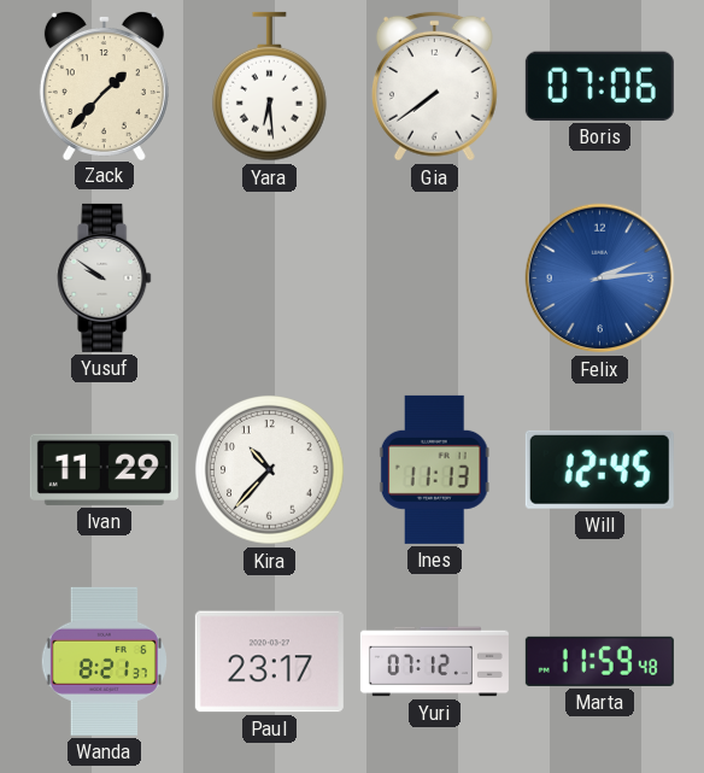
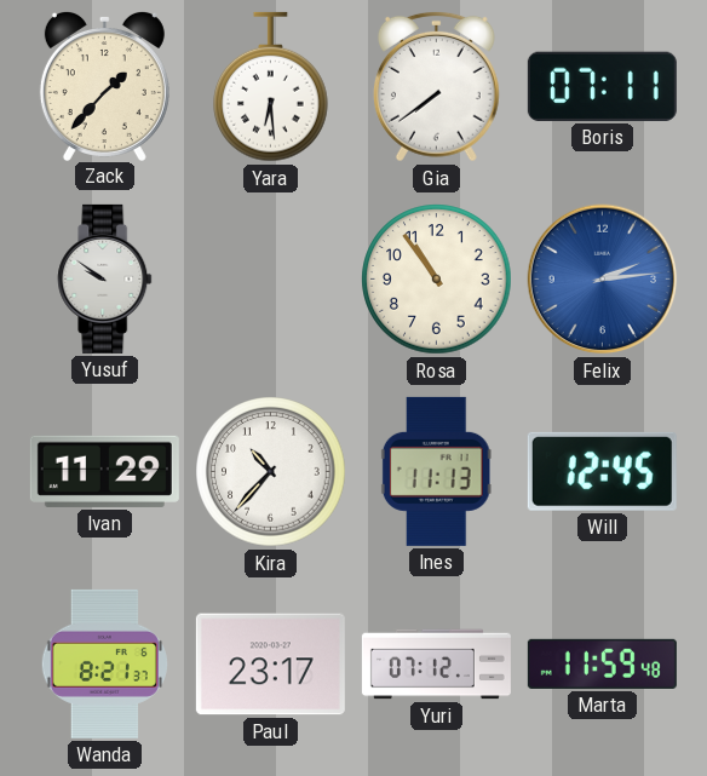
Boris: 07:06 -> 07:11
Rosa: none -> 10:54
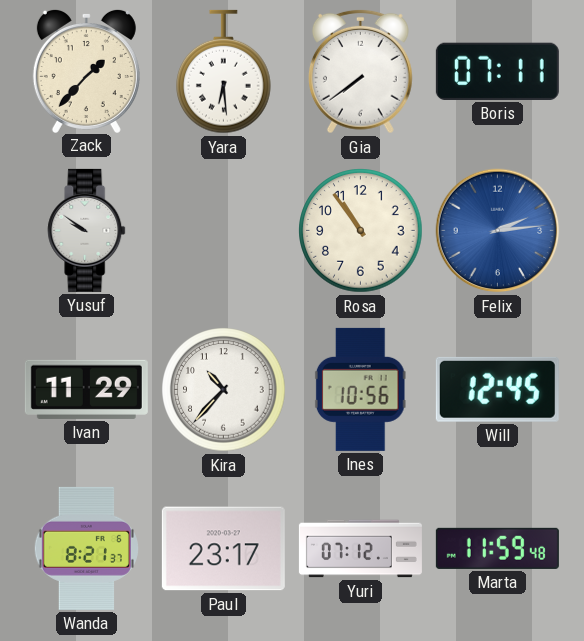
Ines: 11:13 -> 10:56
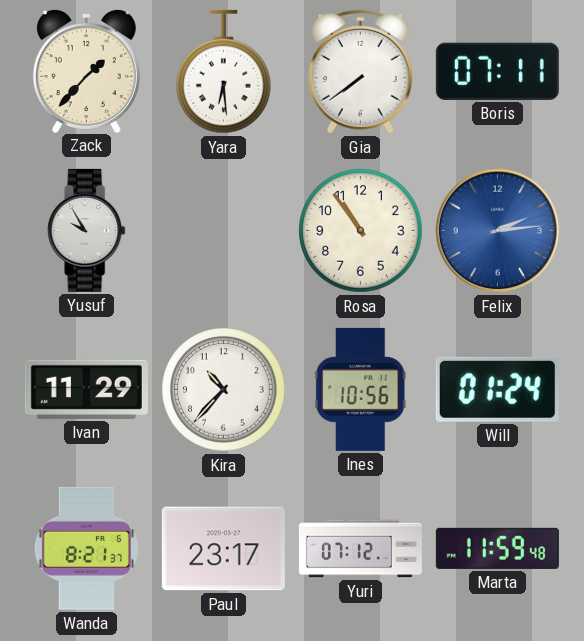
Yusuf: 9:51 -> 9:55
Will: 12:45 -> 01:24
